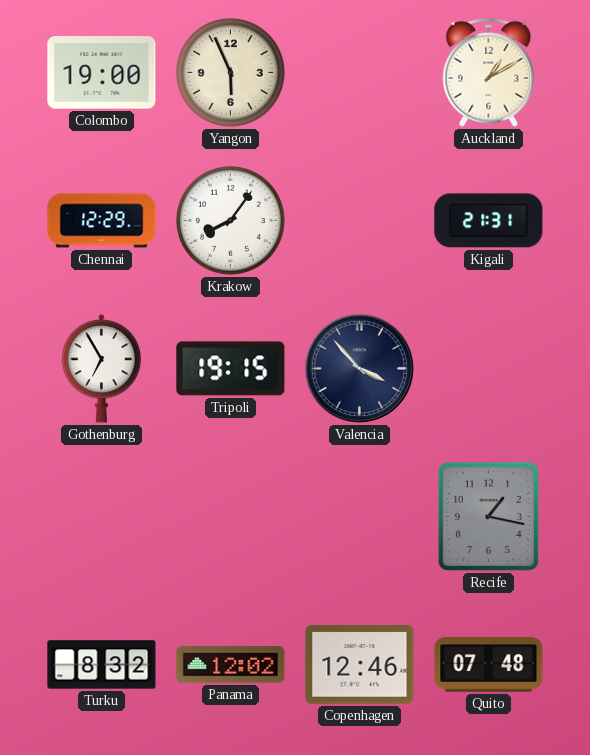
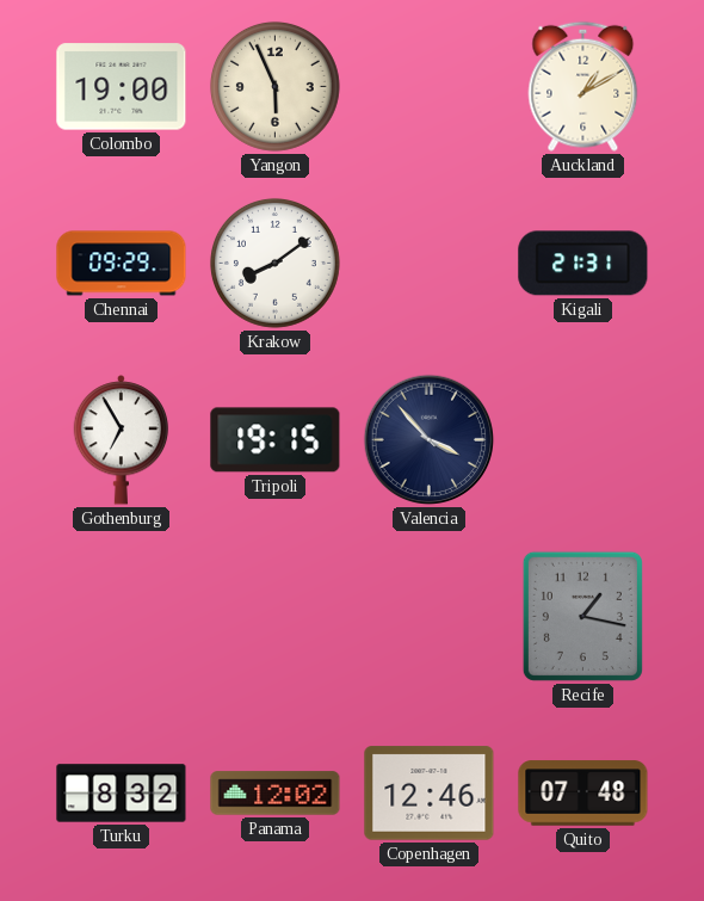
Chennai: 12:29 -> 09:29
Krakow: 8:06 -> 8:09
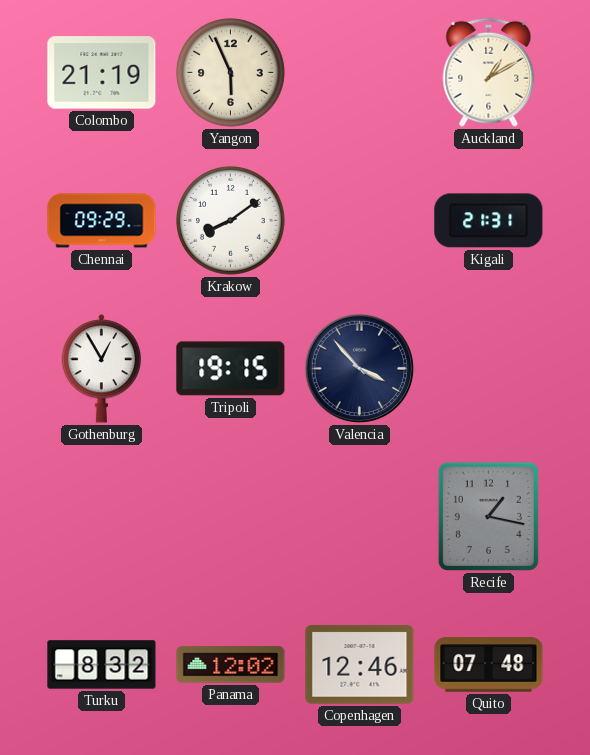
Colombo: 19:00 -> 21:19
Gothenburg: 6:55 -> 12:55
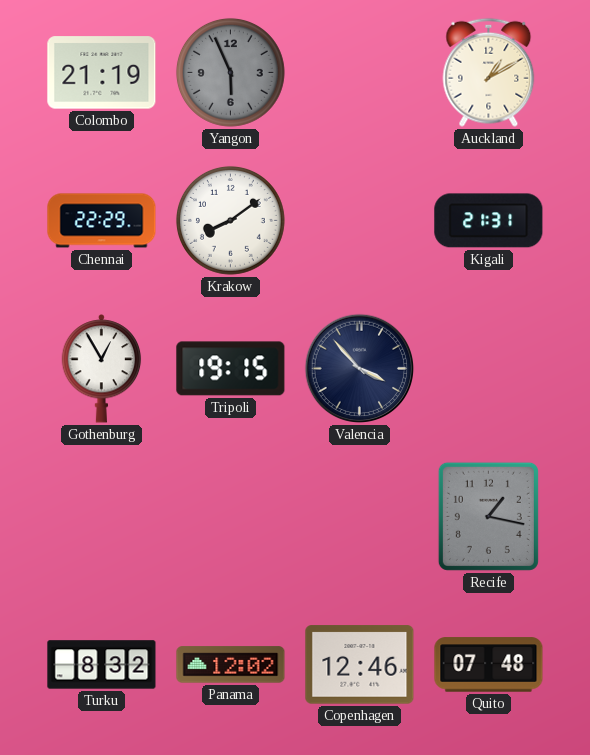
Yangon dial: cream -> grey
Chennai: 09:29 -> 22:29
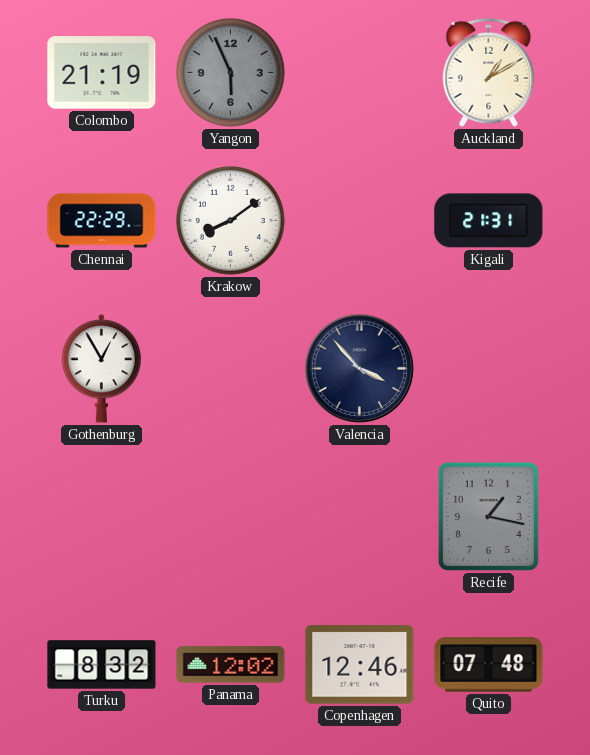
Tripoli: 19:15 -> none
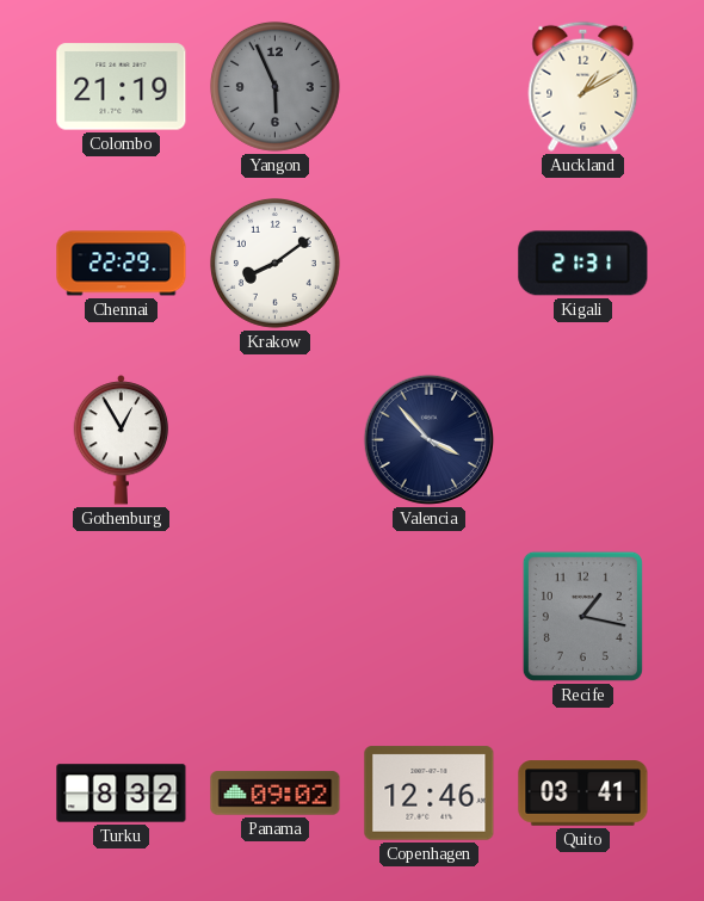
Panama: 12:02 -> 09:02
Quito: 07:48 -> 03:41
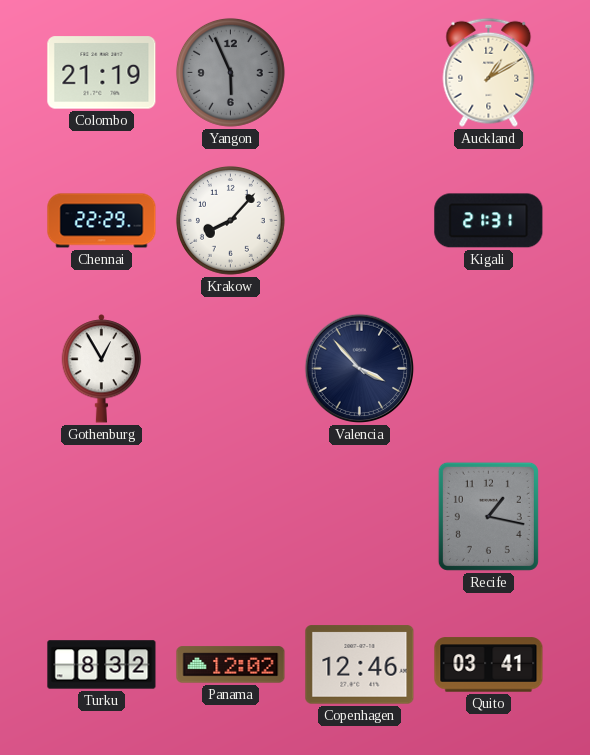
Krakow: 8:09 -> 8:07
Panama: 09:02 -> 12:02
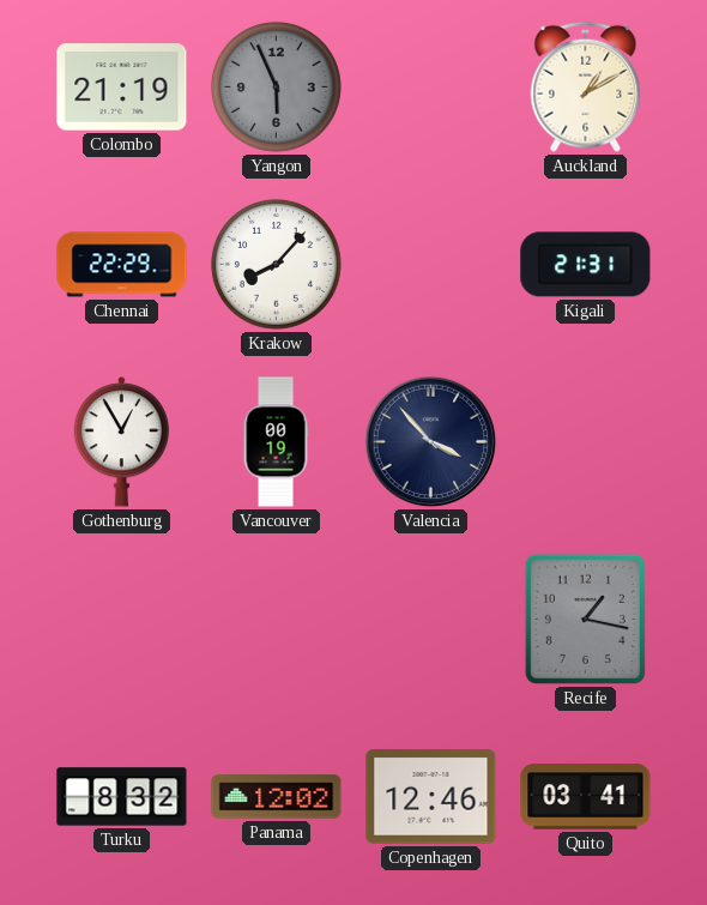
Vancouver: none -> 00:19
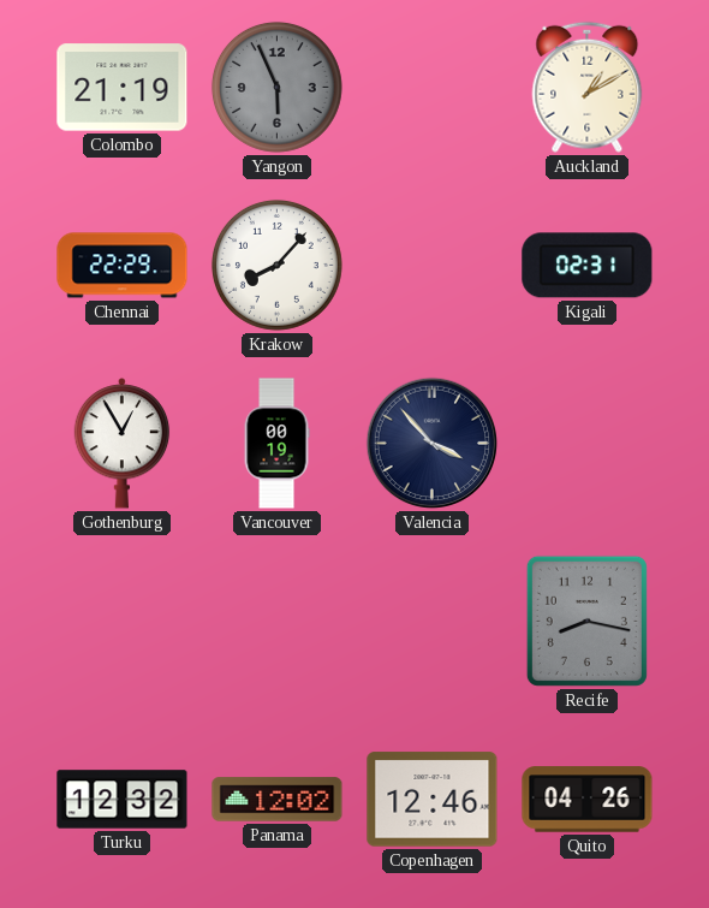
Kigali: 21:31 -> 02:31
Recife: 1:17 -> 8:17
Turku: 8:32 -> 12:32
Quito: 03:41 -> 04:26
